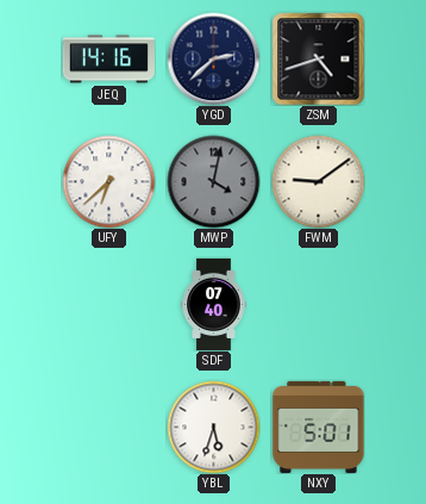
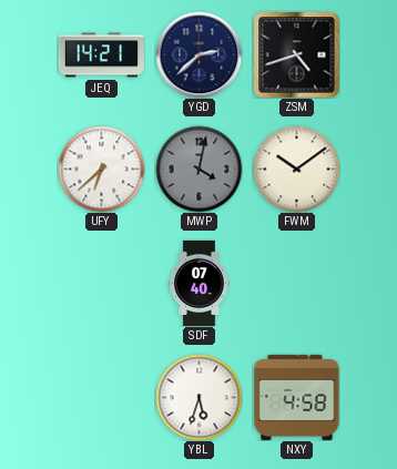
JEQ: 14:16 -> 14:21
FWM: 9:09 -> 10:09
NXY: 5:01 -> 4:58
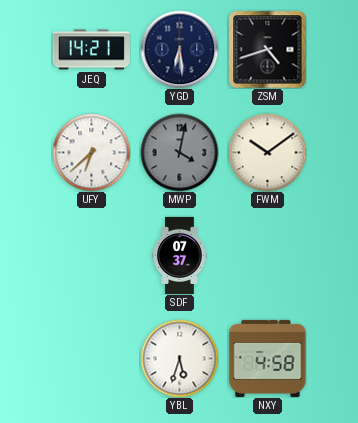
YGD: 2:38 -> 6:29
SDF: 07:40 -> 07:37
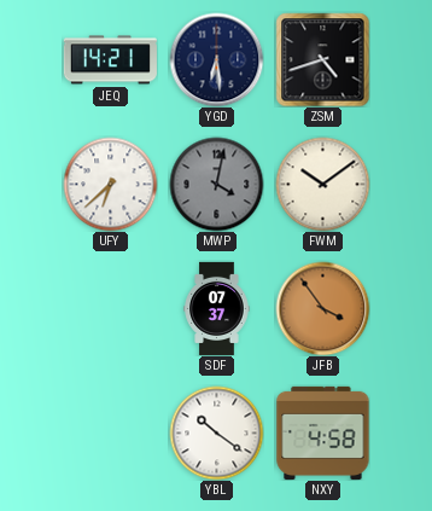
JFB: none -> 3:54
YBL: 5:33 -> 10:21
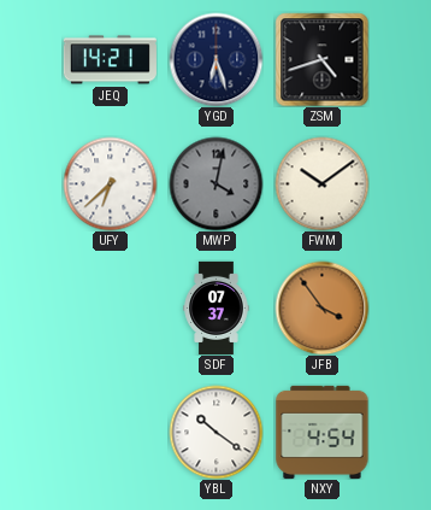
YGD: 6:29 -> 6:27
NXY: 4:58 -> 4:54
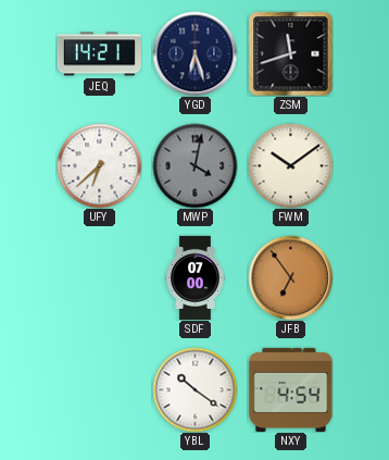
ZSM: 4:42 -> 11:42
SDF: 07:37 -> 07:00
JFB: 3:54 -> 6:54
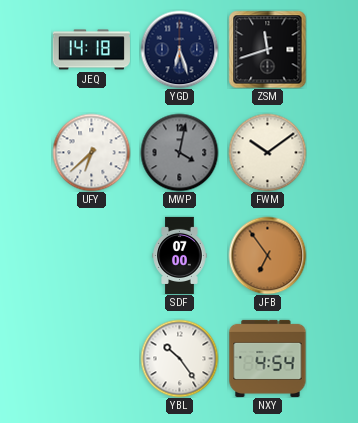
JEQ: 14:21 -> 14:18
YBL: 10:21 -> 10:24
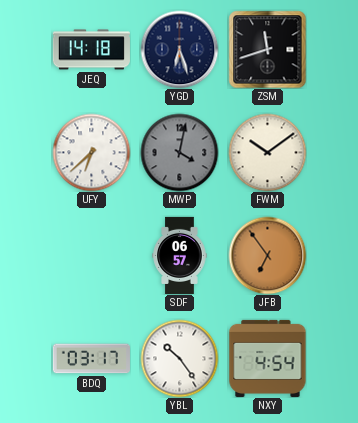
SDF: 07:00 -> 06:57
BDQ: none -> 03:17
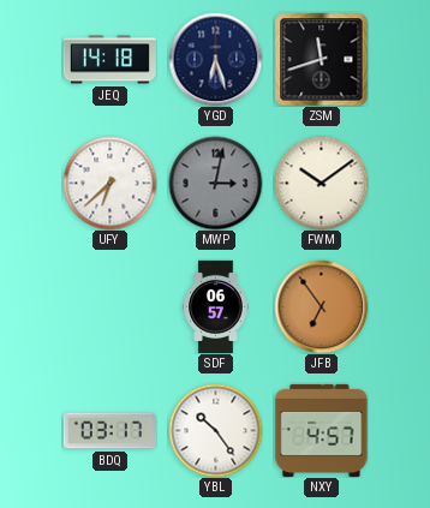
MWP: 4:02 -> 3:02
NXY: 4:54 -> 4:57
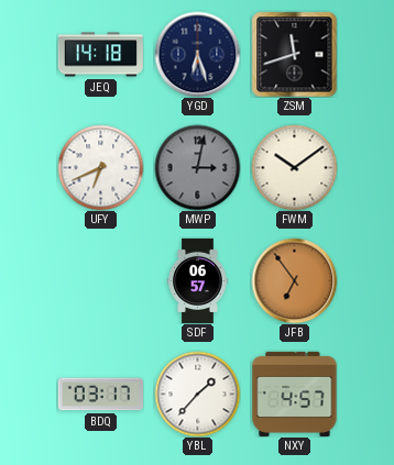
UFY: 6:38 -> 6:41
YBL: 10:24 -> 1:37
